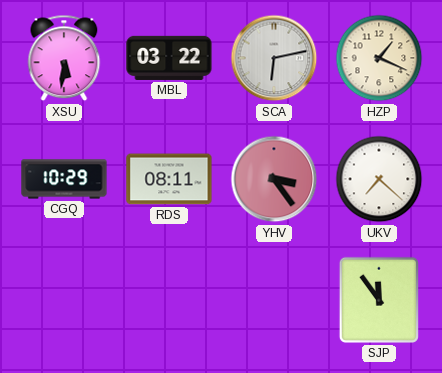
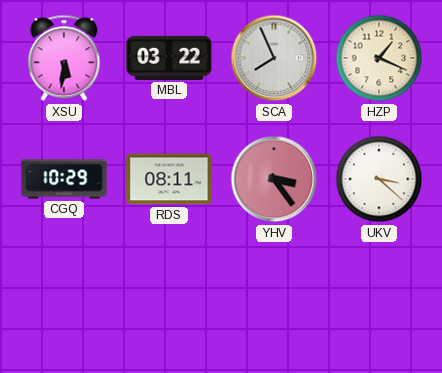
SCA: 6:13 -> 7:56
UKV: 7:22 -> 3:22
SJP: 11:54 -> none
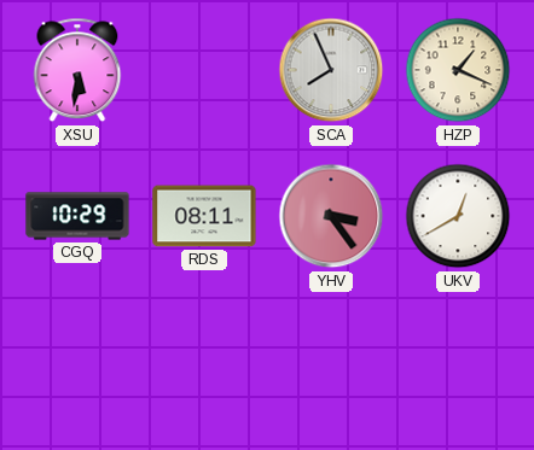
MBL: 03:22 -> none
UKV: 3:22 -> 12:40
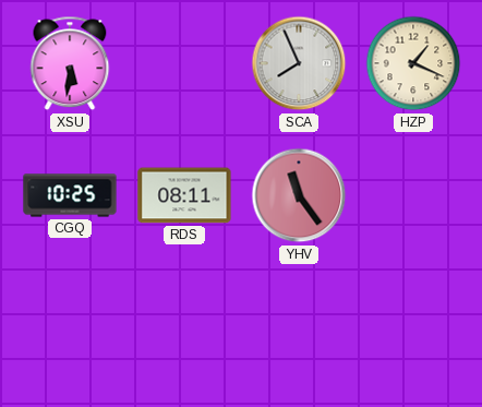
CGQ: 10:29 -> 10:25
YHV: 3:24 -> 11:24
UKV: 12:40 -> none
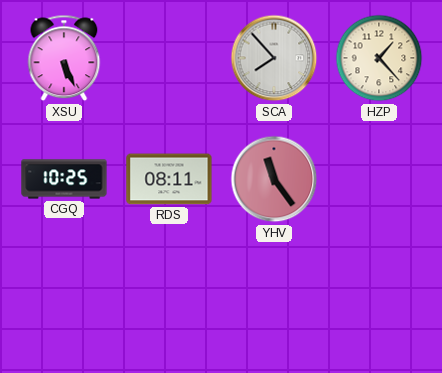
XSU: 5:31 -> 5:26
SCA: 7:56 -> 7:53
HZP: 1:19 -> 1:23
